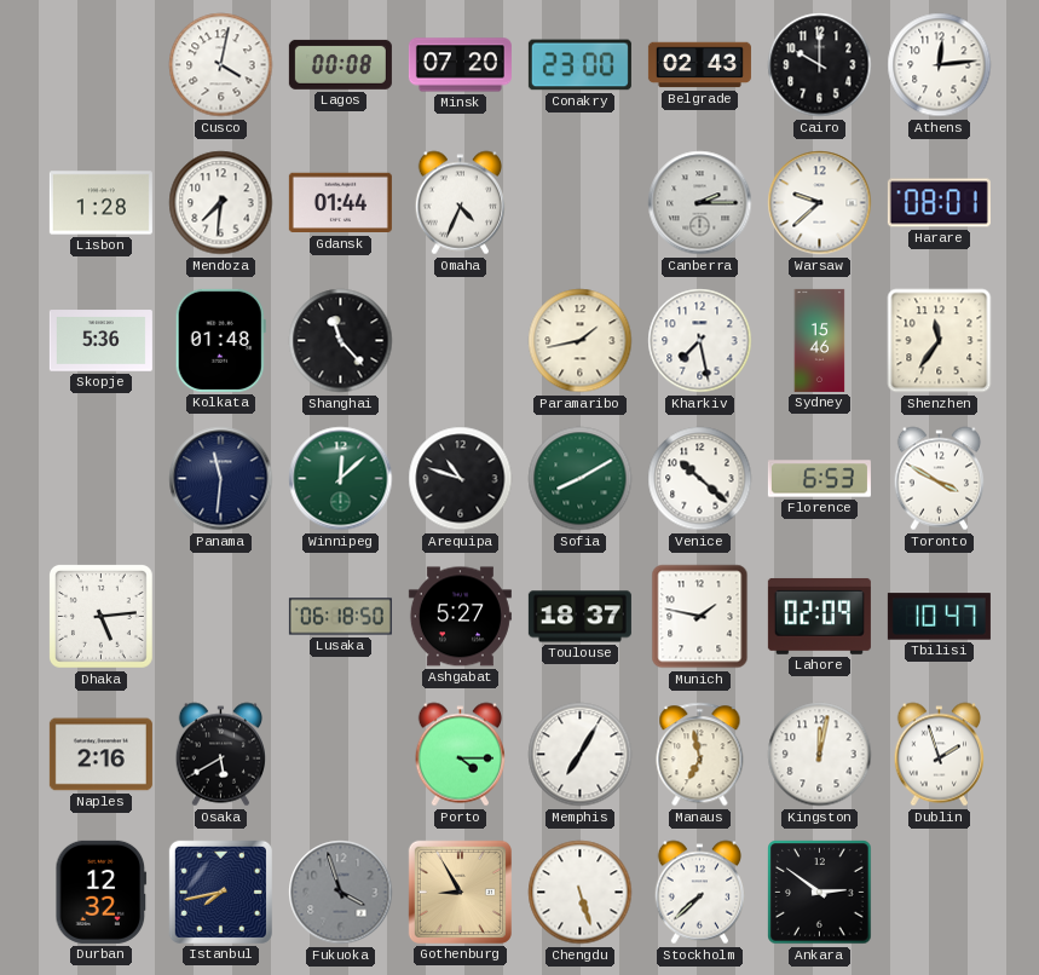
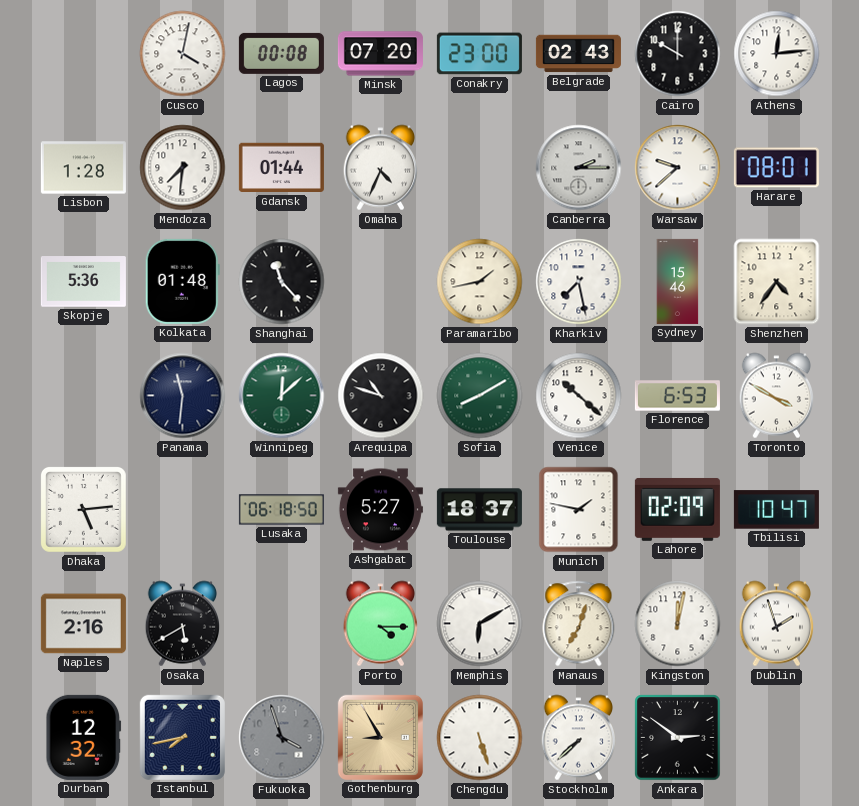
Shenzhen: 11:36 -> 4:36
Memphis: 7:05 -> 6:10
Manaus: 6:58 -> 7:03
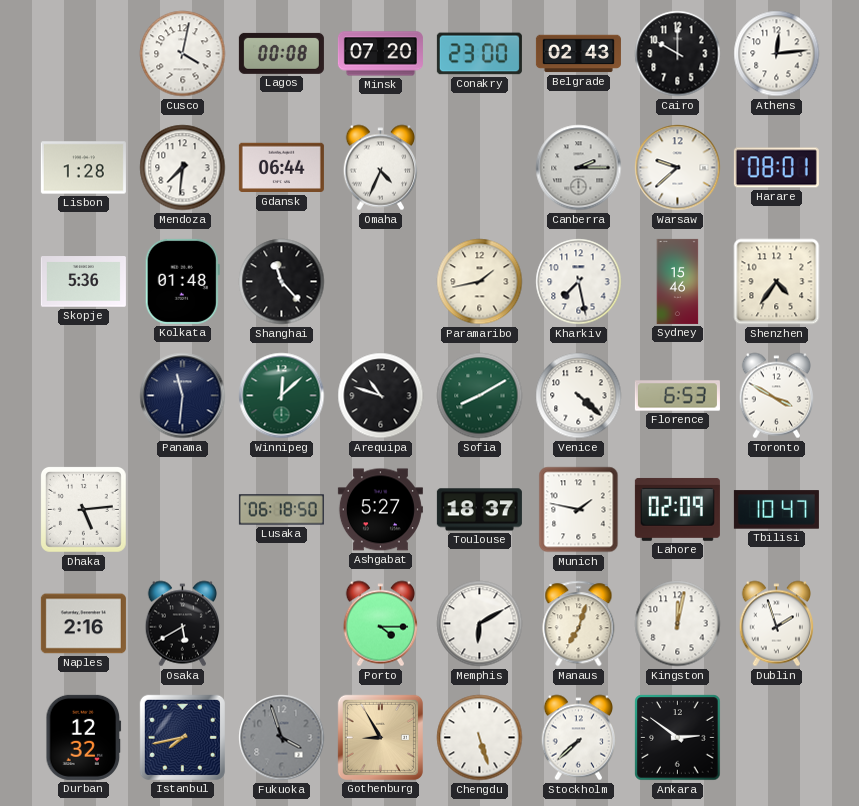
Gdansk: 01:44 -> 06:44
Venice: 10:22 -> 4:22
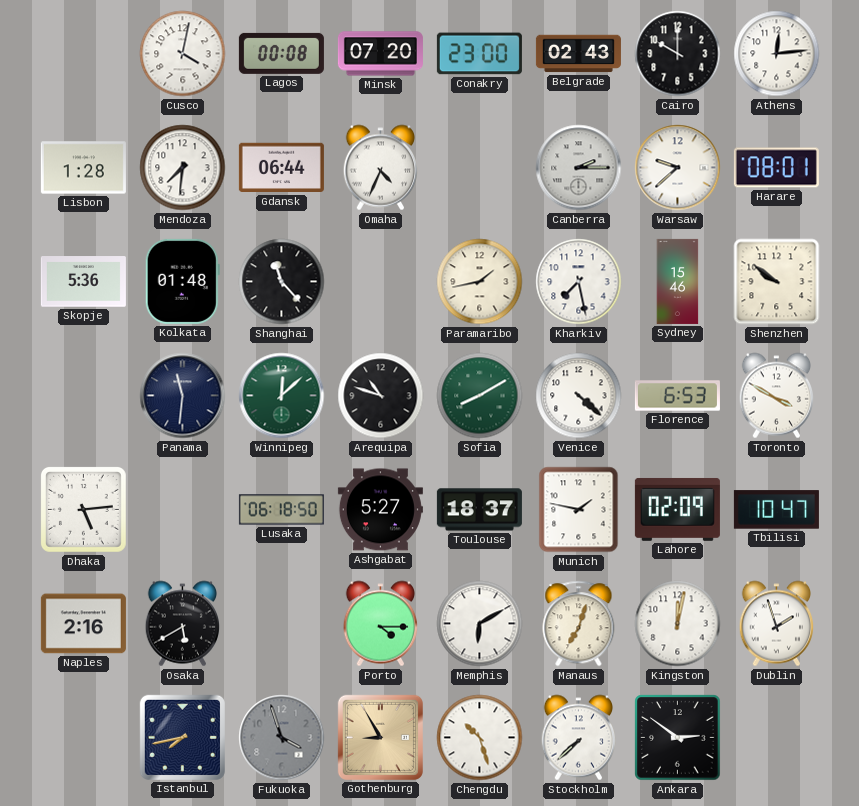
Shenzhen: 4:36 -> 9:51
Durban: 12:32 -> none
Chengdu: 5:27 -> 10:27
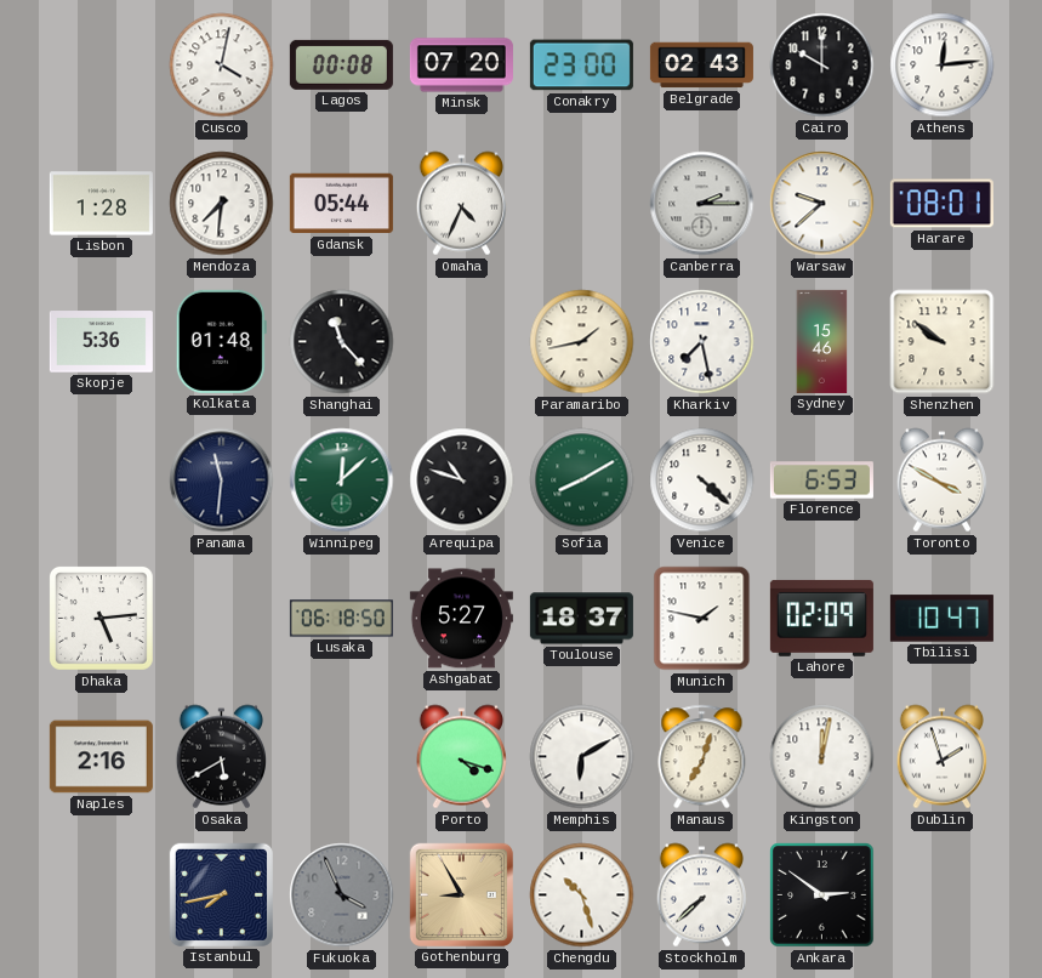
Gdansk: 06:44 -> 05:44
Porto: 4:15 -> 4:18
Fukuoka: 3:57 -> 3:56
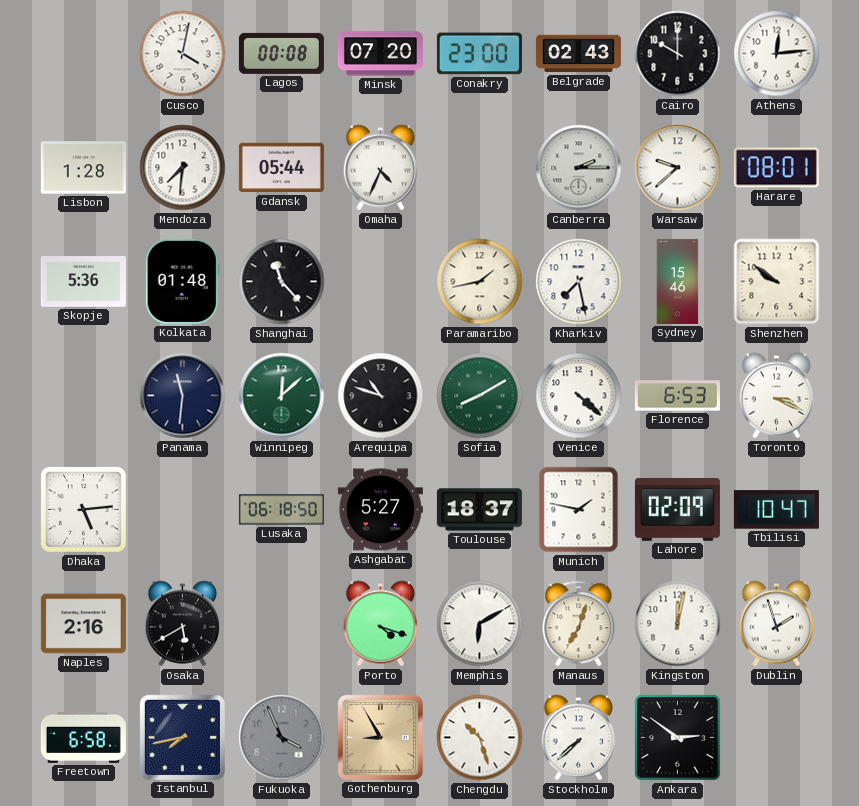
Toronto: 3:50 -> 3:19
Freetown: none -> 6:58
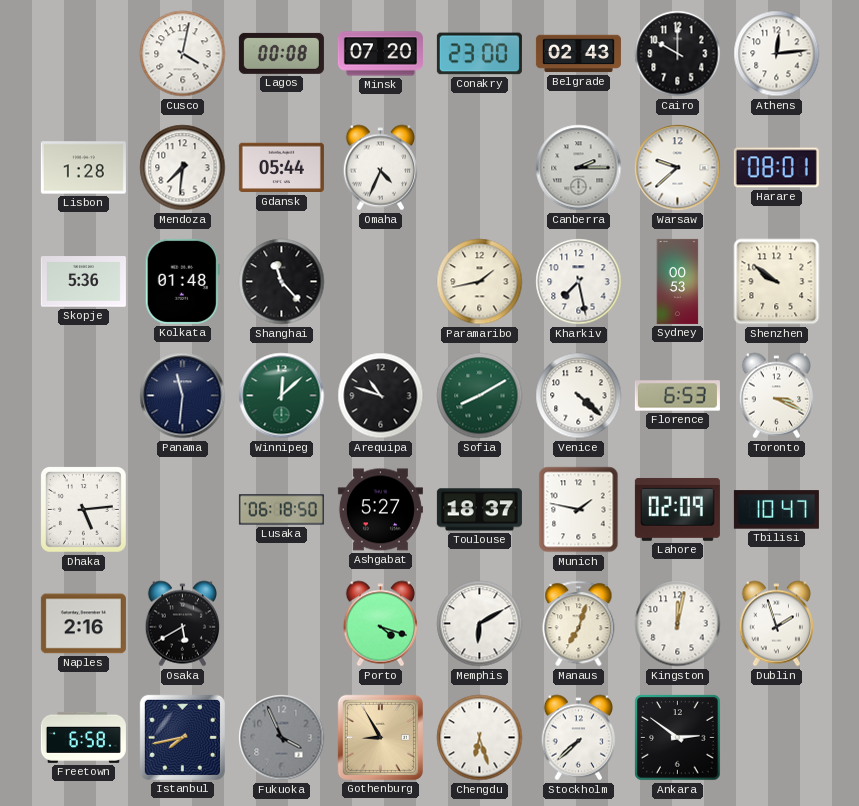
Sydney: 15:46 -> 00:53
Chengdu: 10:27 -> 6:27
